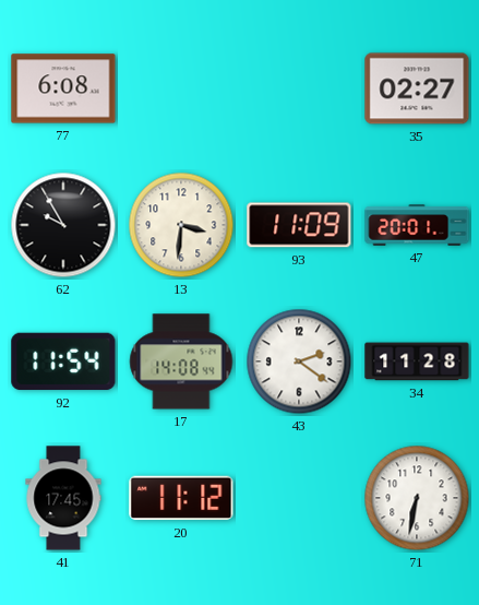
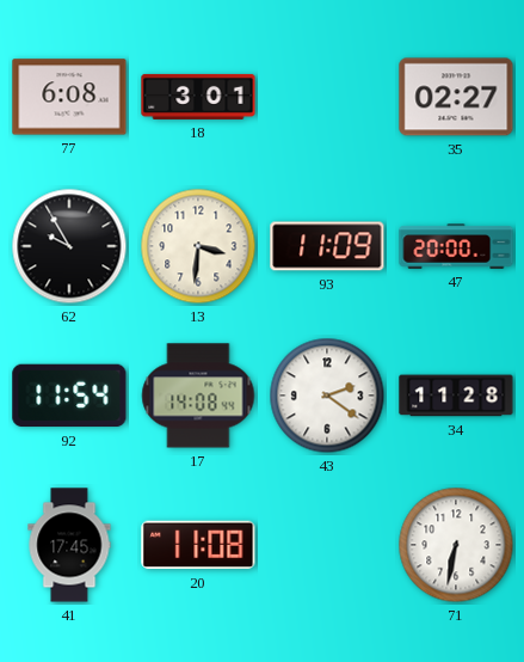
18: none -> 3:01
47: 20:01 -> 20:00
20: 11:12 -> 11:08
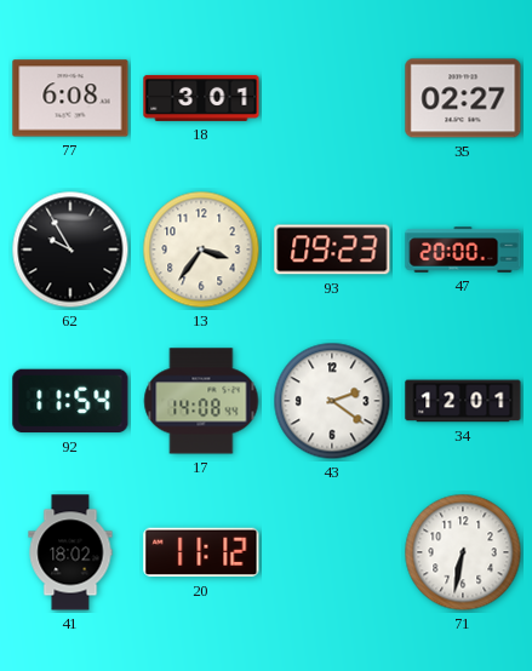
13: 3:31 -> 3:36
93: 11:09 -> 09:23
34: 11:28 -> 12:01
41: 17:45 -> 18:02
20: 11:08 -> 11:12
